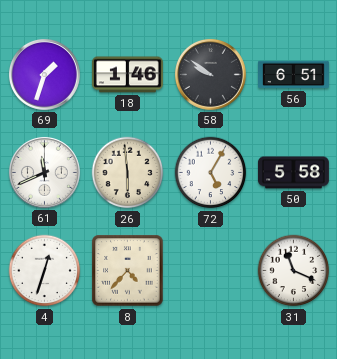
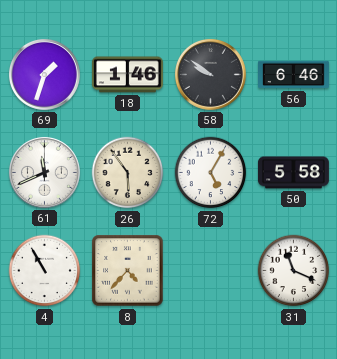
56: 6:51 -> 6:46
26: 5:59 -> 5:54
4: 12:33 -> 10:55
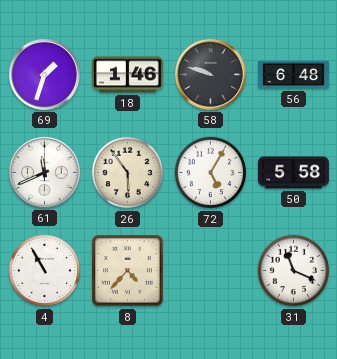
58: 9:51 -> 9:48
56: 6:46 -> 6:48
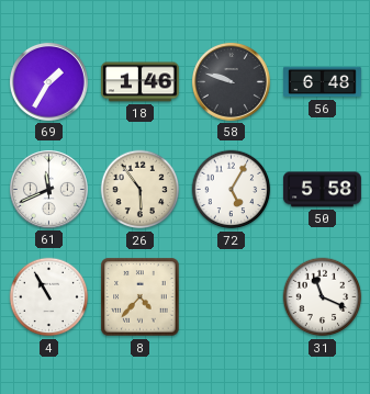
69: 1:33 -> 1:35
